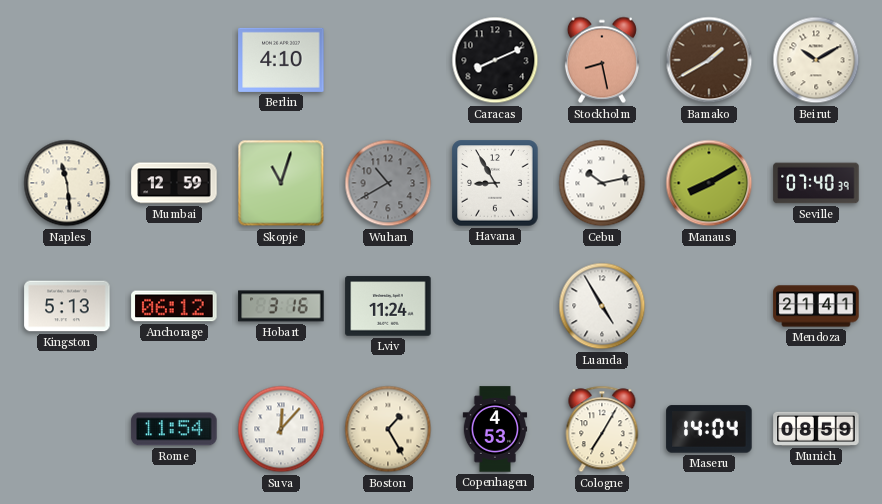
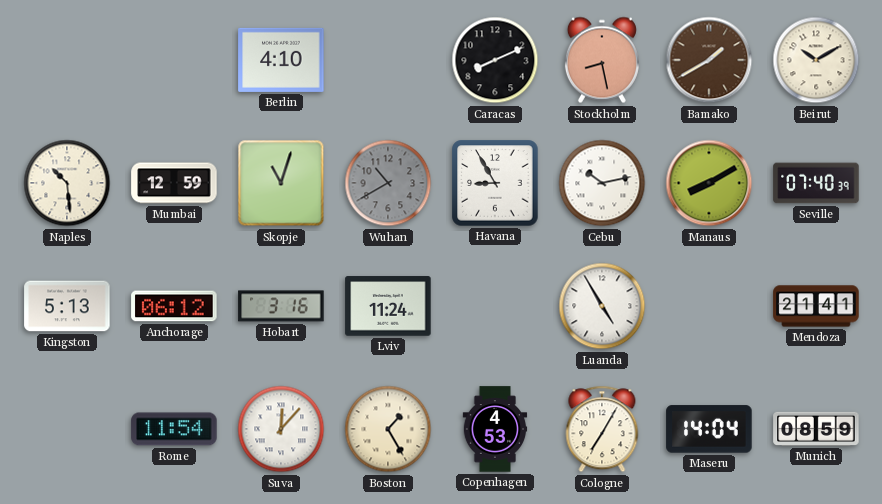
Naples: 11:29 -> 10:29
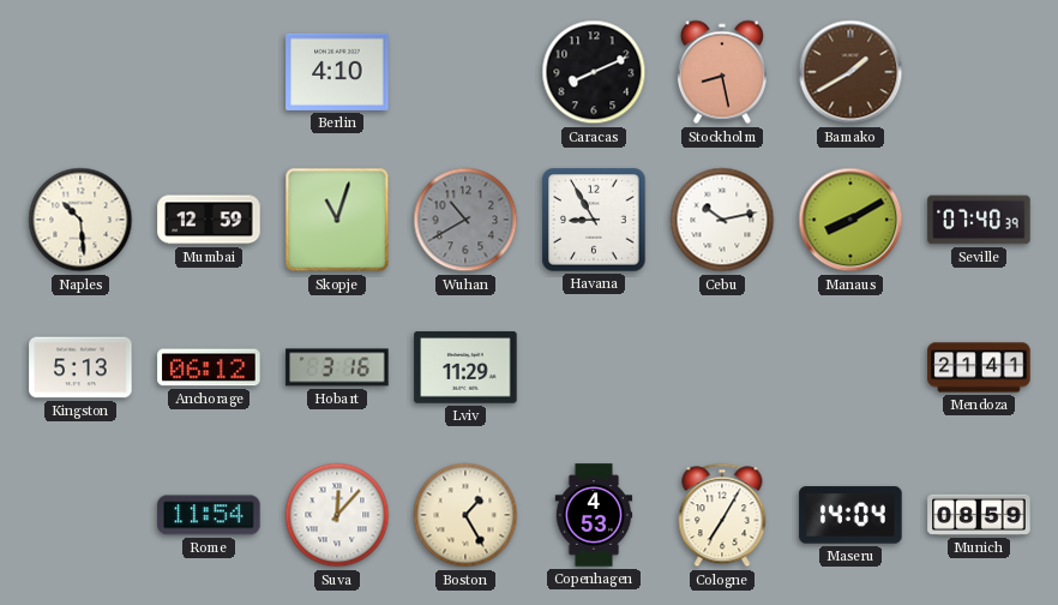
Beirut: 10:10 -> none
Lviv: 11:24 -> 11:29
Luanda: 4:55 -> none
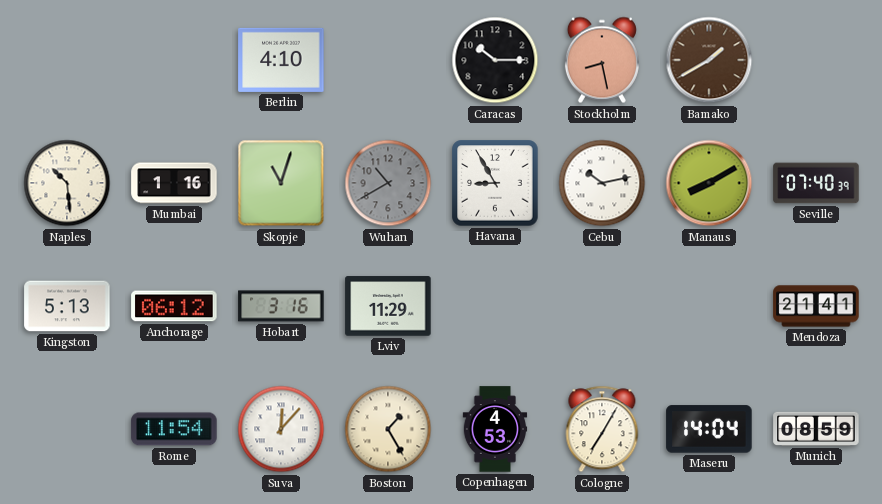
Caracas: 8:11 -> 10:15
Mumbai: 12:59 -> 1:16
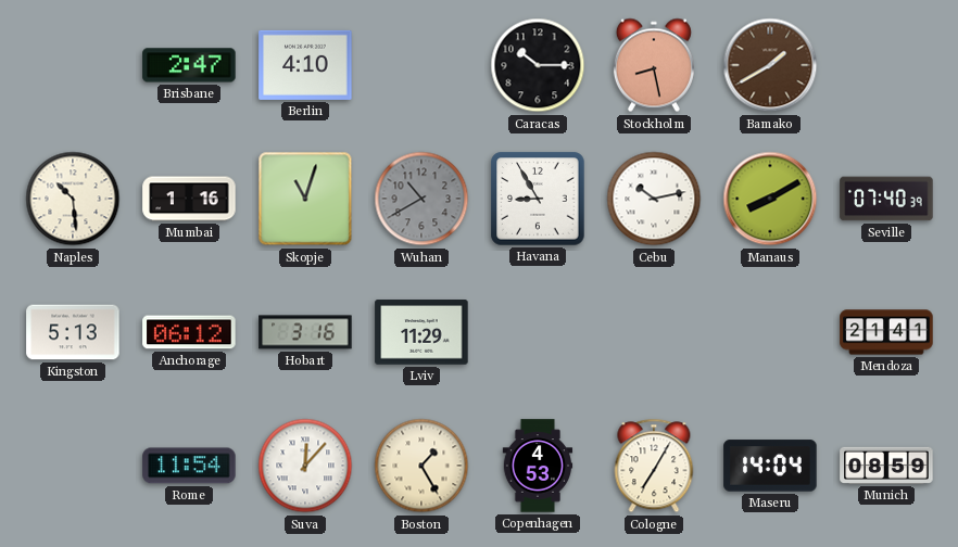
Brisbane: none -> 2:47
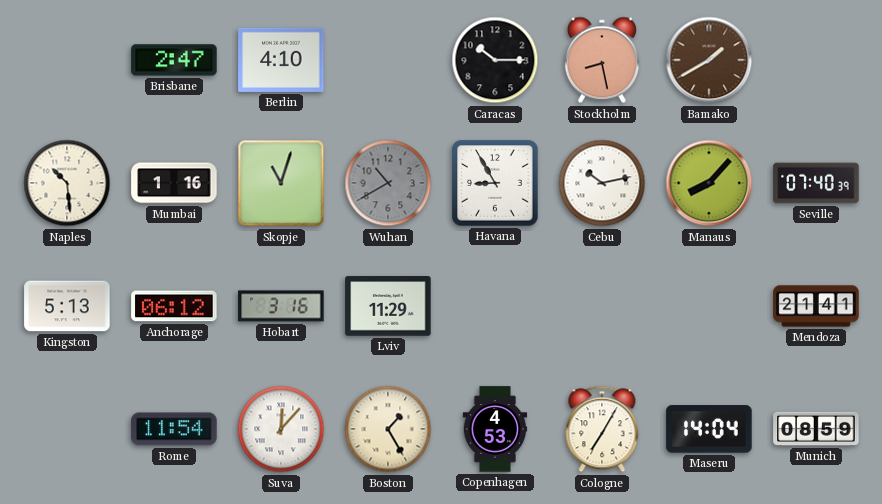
Manaus: 8:10 -> 8:07
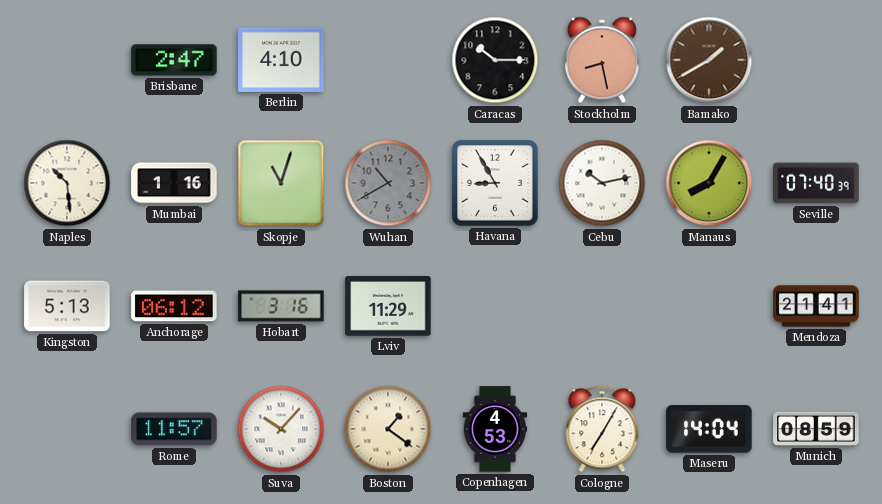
Manaus: 8:07 -> 8:05
Rome: 11:54 -> 11:57
Suva: 12:07 -> 10:07
Boston: 1:25 -> 1:21
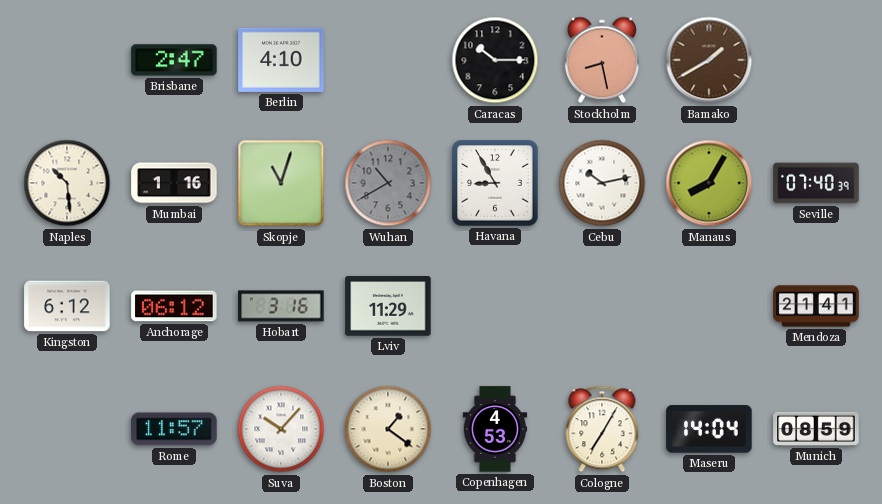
Kingston: 5:13 -> 6:12
